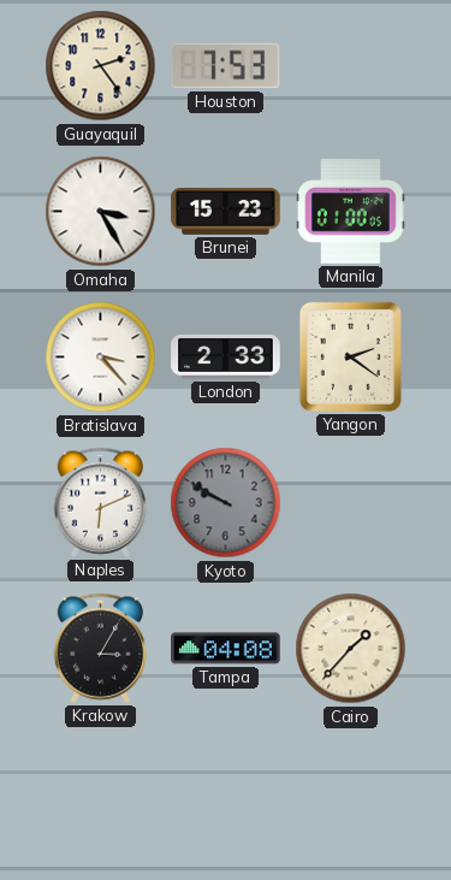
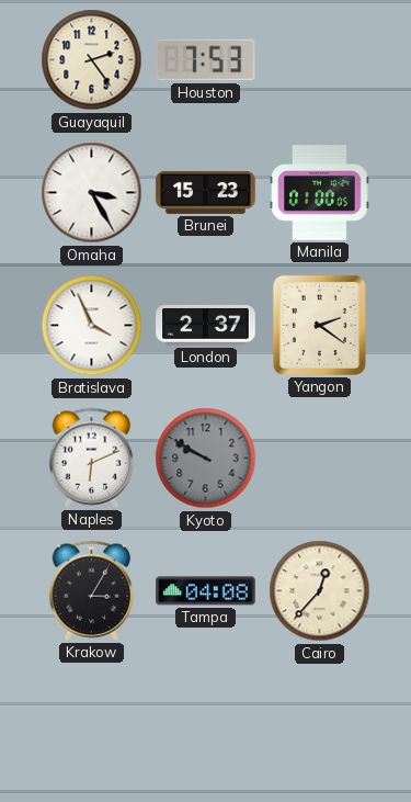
Bratislava: 3:23 -> 3:56
London: 2:33 -> 2:37
Cairo: 1:37 -> 12:37
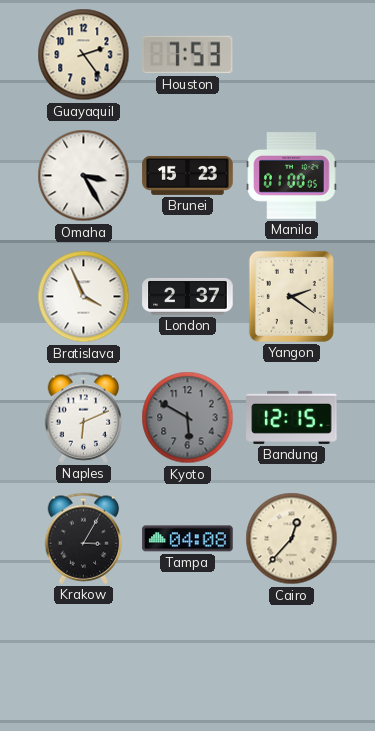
Kyoto: 9:50 -> 5:50
Bandung: none -> 12:15
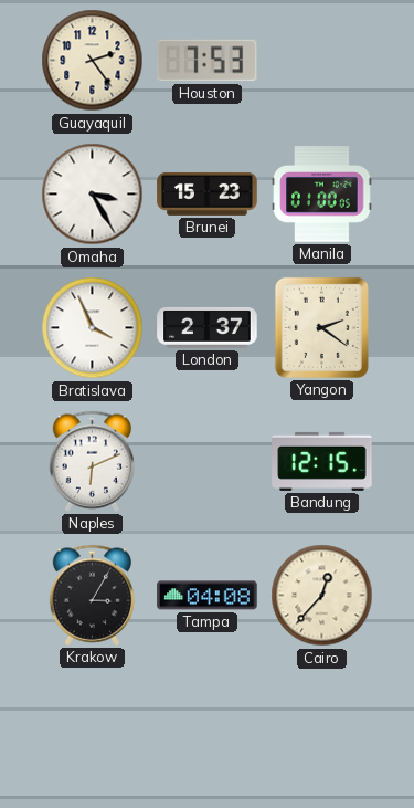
Kyoto: 5:50 -> none
